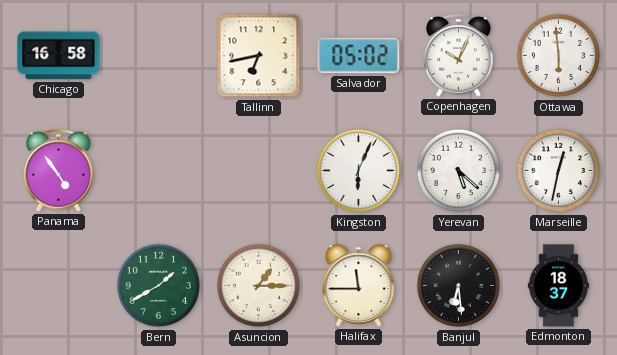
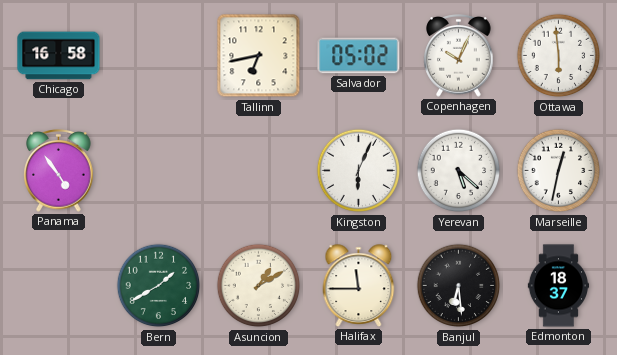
Asuncion: 1:15 -> 1:10
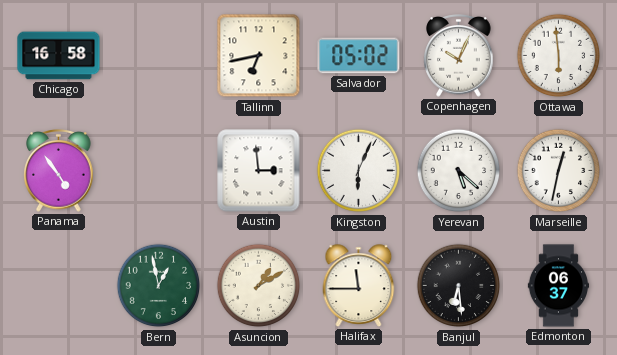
Austin: none -> 2:59
Bern: 1:40 -> 12:58
Edmonton: 18:37 -> 06:37
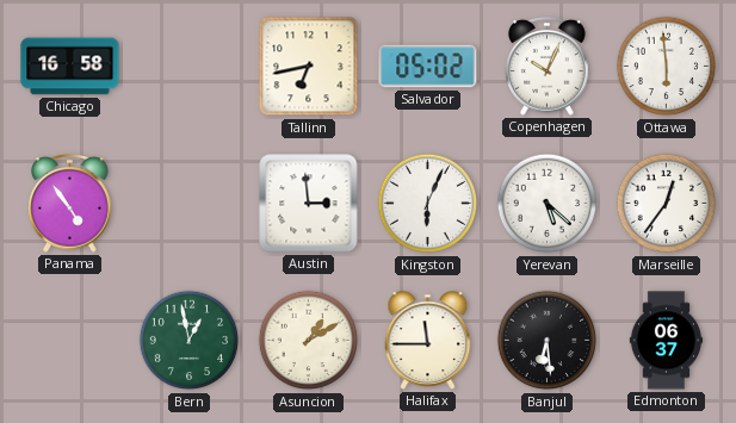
Marseille: 12:32 -> 12:36
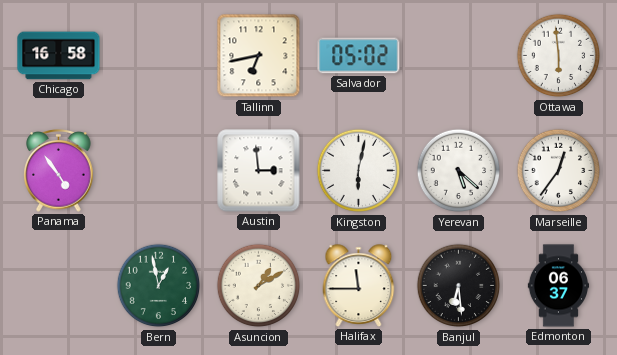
Copenhagen: 10:04 -> none
Kingston: 6:04 -> 6:02
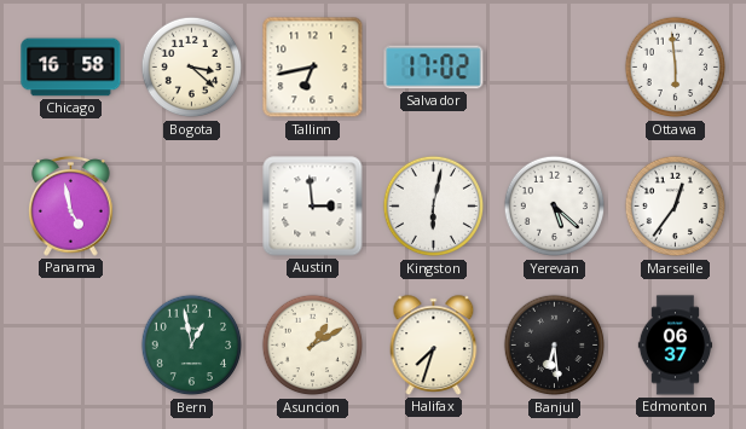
Bogota: none -> 3:22
Salvador: 05:02 -> 17:02
Panama: 4:54 -> 4:58
Halifax: 11:45 -> 7:33
